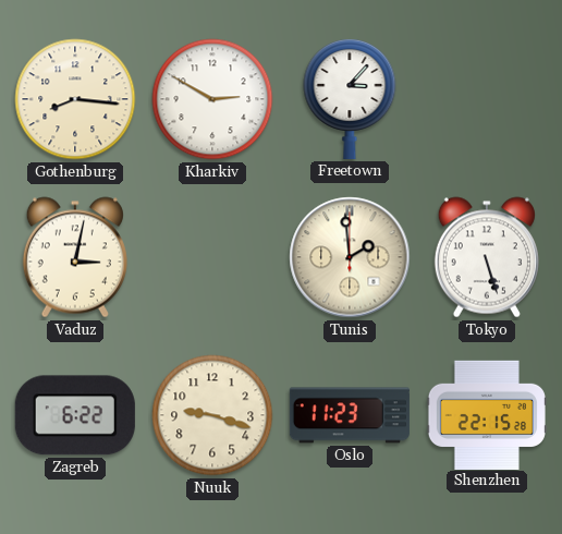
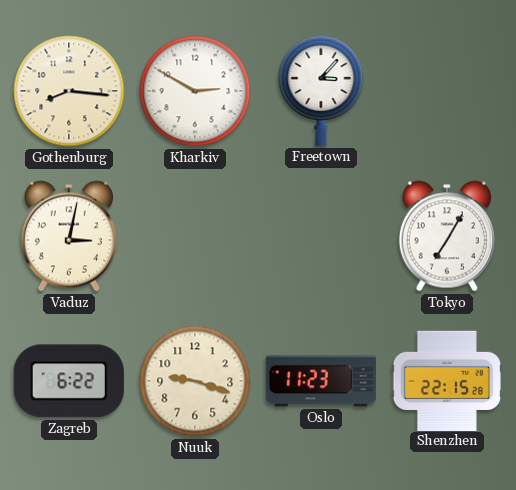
Tunis: 1:59 -> none
Tokyo: 5:27 -> 7:05
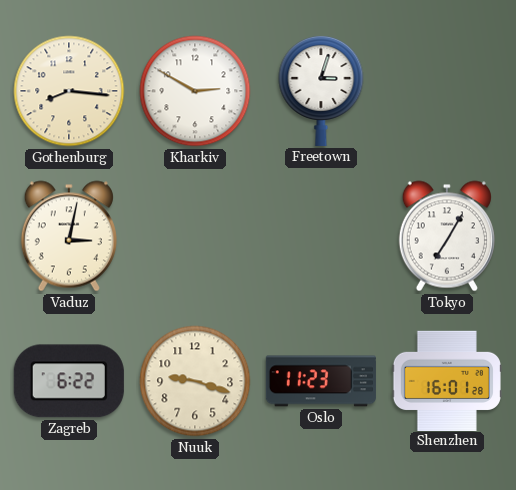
Freetown: 3:07 -> 3:03
Shenzhen: 22:15 -> 16:01
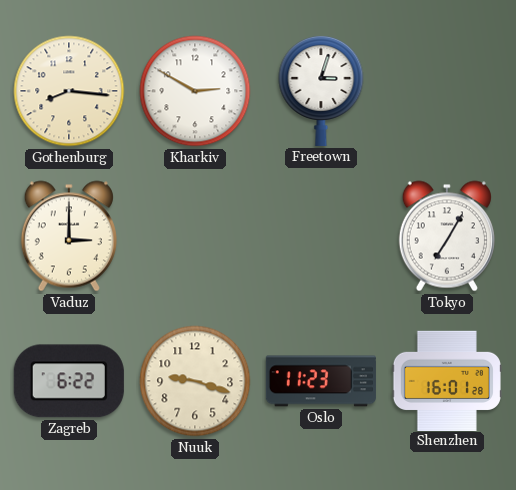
Vaduz: 3:02 -> 3:00
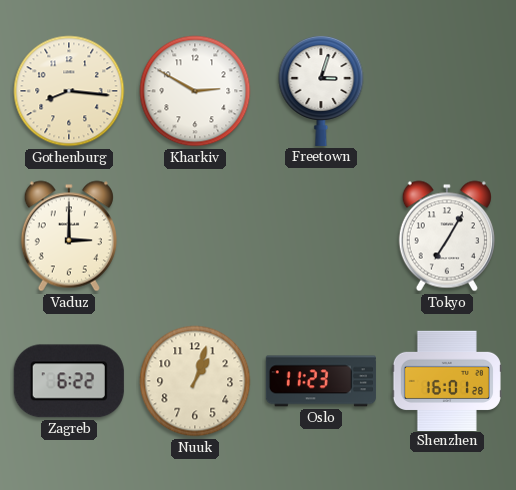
Nuuk: 9:18 -> 1:03
